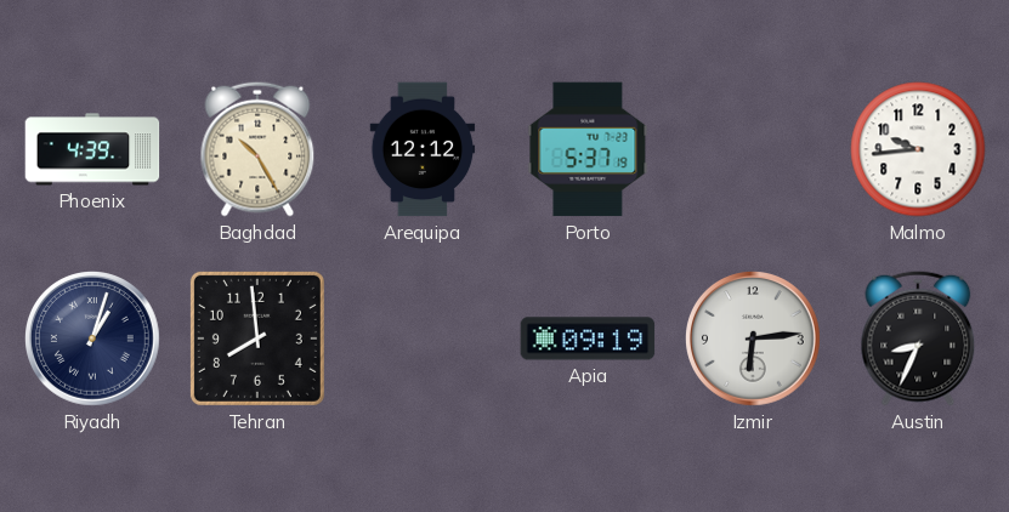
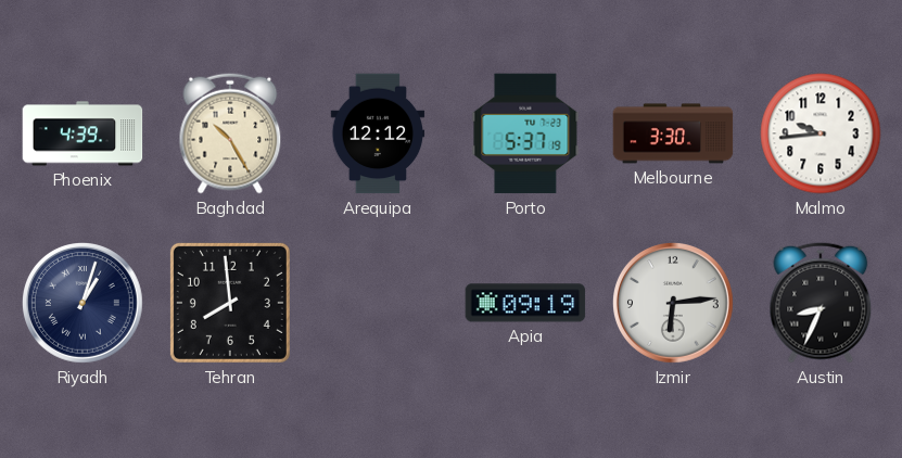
Melbourne: none -> 3:30
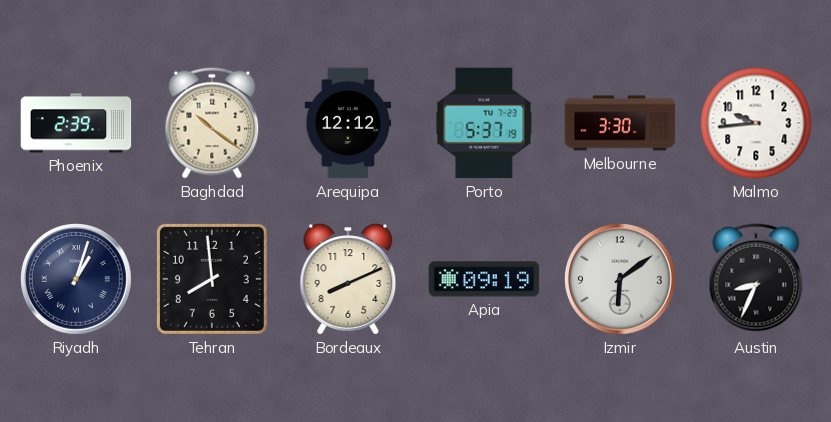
Phoenix: 4:39 -> 2:39
Baghdad: 10:25 -> 10:21
Bordeaux: none -> 8:11
Izmir: 6:14 -> 6:09
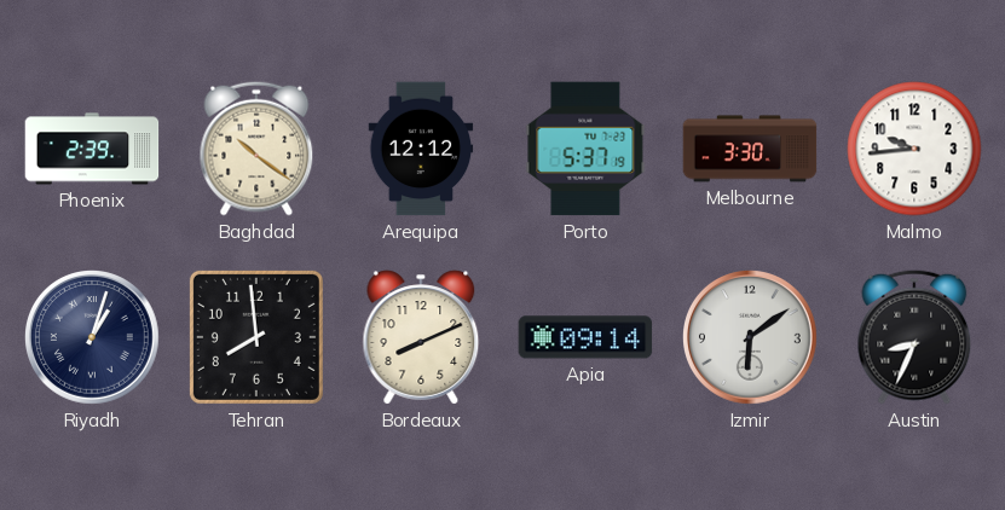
Apia: 09:19 -> 09:14
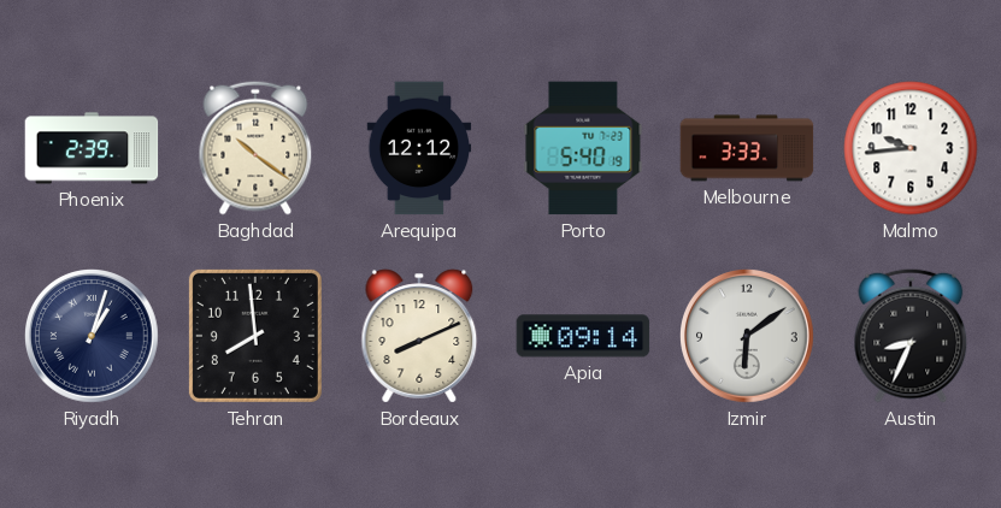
Porto: 5:37 -> 5:40
Melbourne: 3:30 -> 3:33
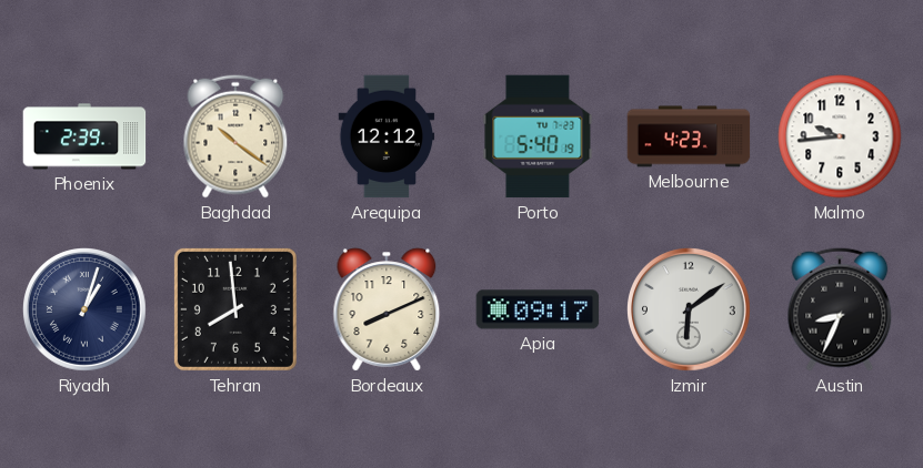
Melbourne: 3:33 -> 4:23
Apia: 09:14 -> 09:17
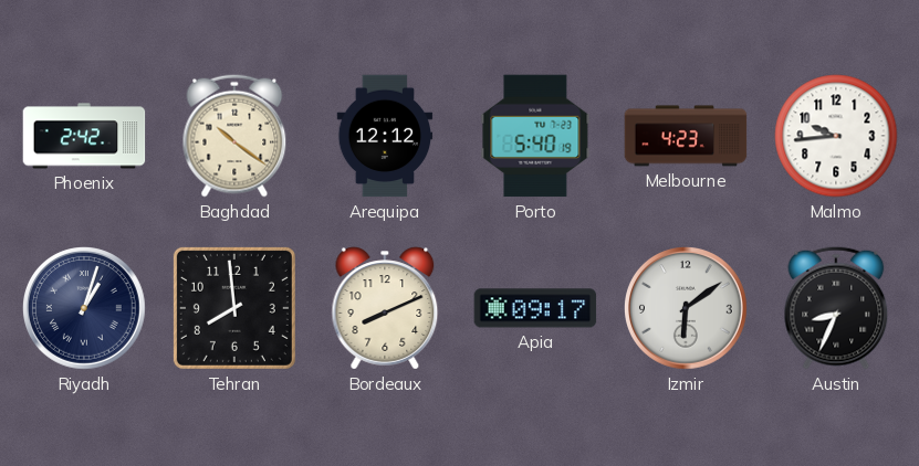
Phoenix: 2:39 -> 2:42
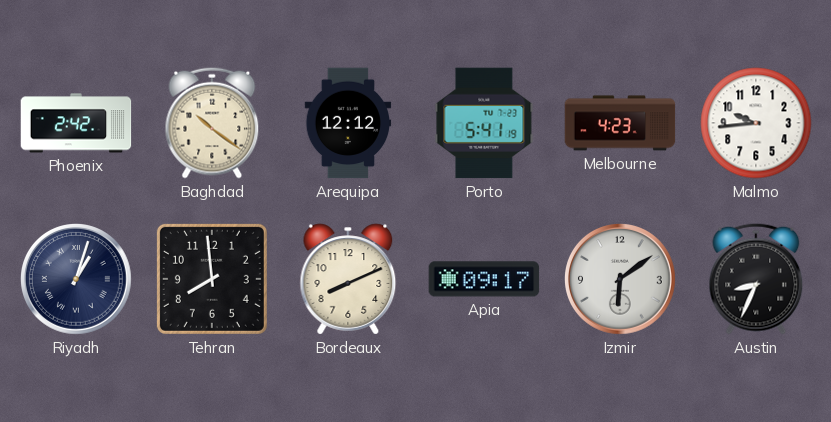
Porto: 5:40 -> 5:41
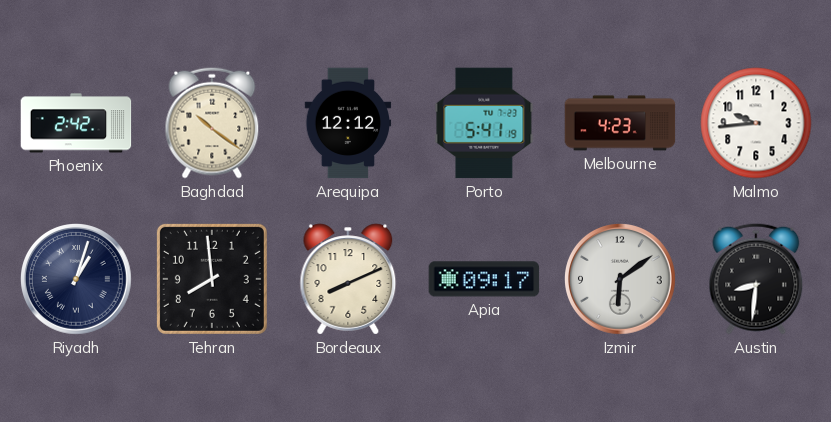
Austin: 8:34 -> 8:31
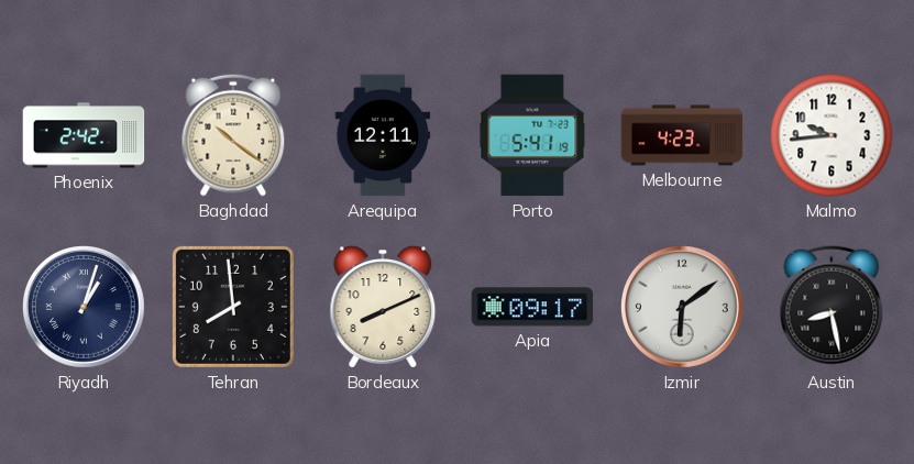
Arequipa: 12:12 -> 12:11
Austin: 8:31 -> 8:28
